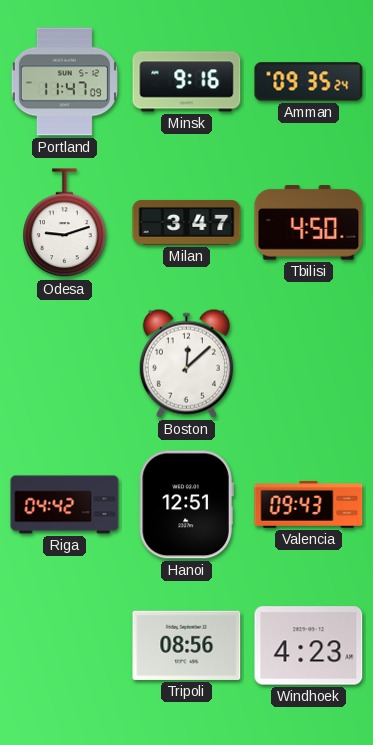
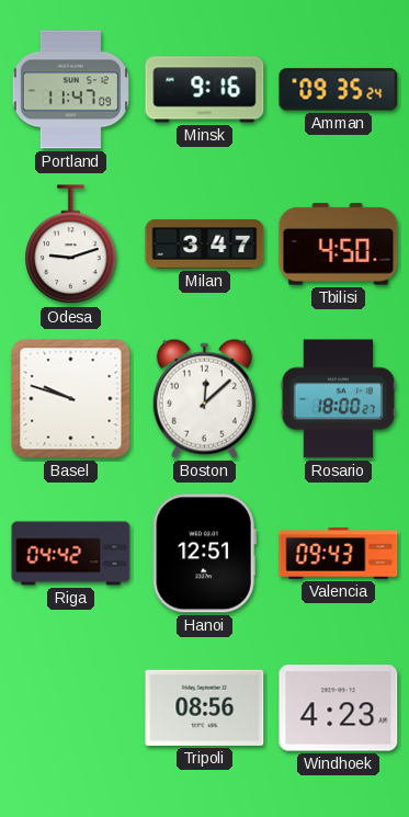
Basel: none -> 9:48
Rosario: none -> 18:00
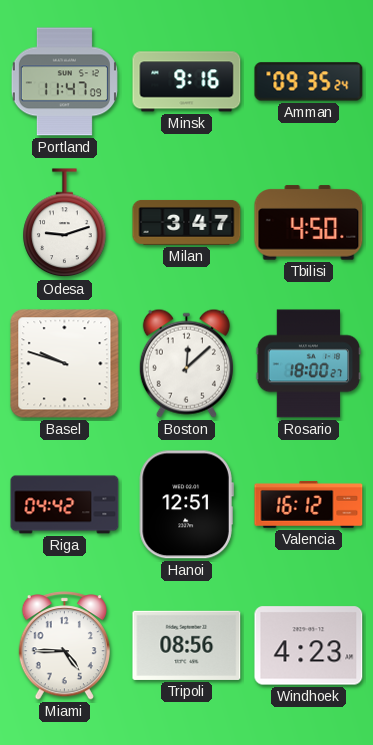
Valencia: 09:43 -> 16:12
Miami: none -> 4:45
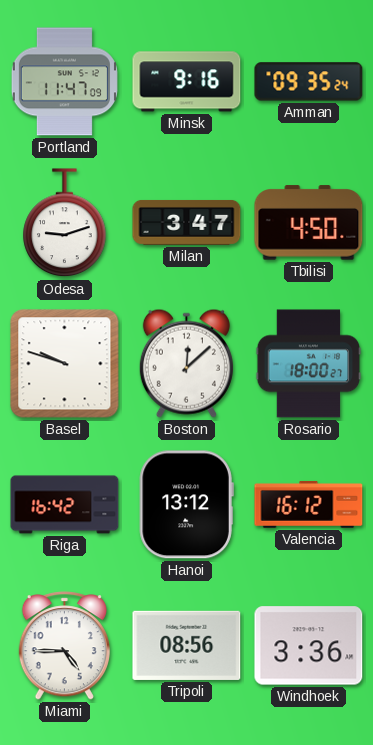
Riga: 04:42 -> 16:42
Hanoi: 12:51 -> 13:12
Windhoek: 4:23 -> 3:36
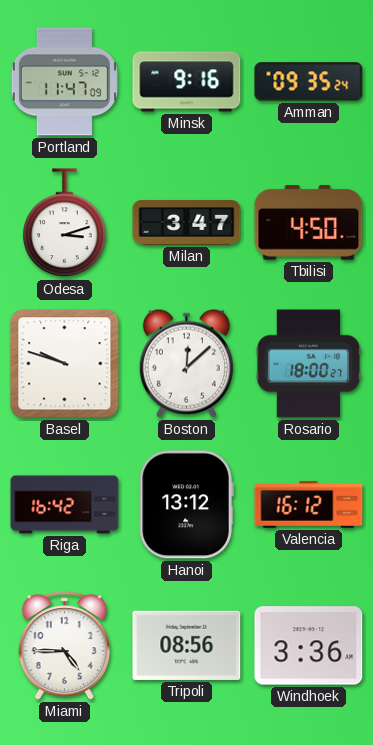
Odesa: 9:12 -> 3:12
